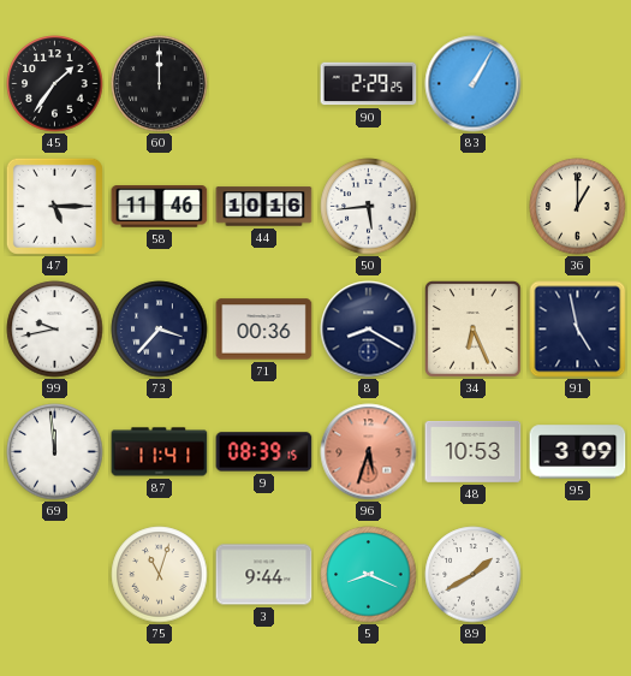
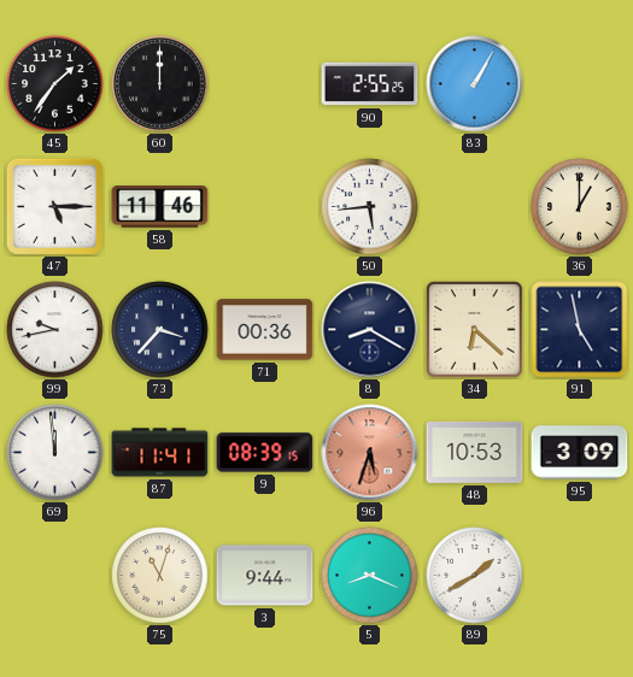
90: 2:29 -> 2:55
44: 10:16 -> none
34: 6:26 -> 6:22
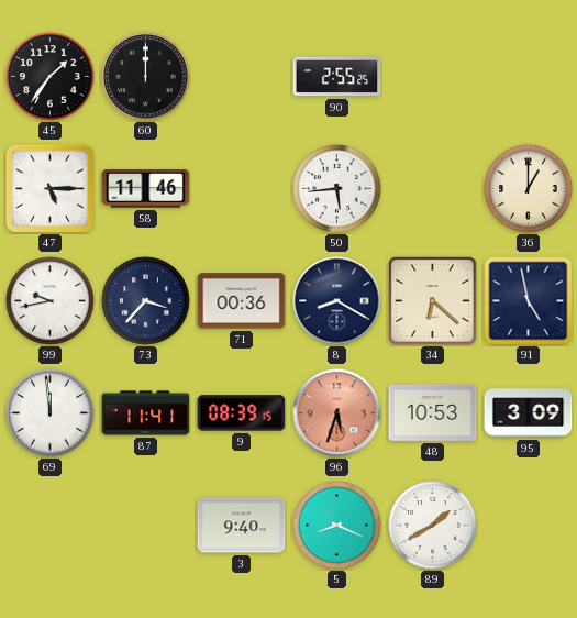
83: 1:05 -> none
75: 11:03 -> none
3: 9:44 -> 9:40
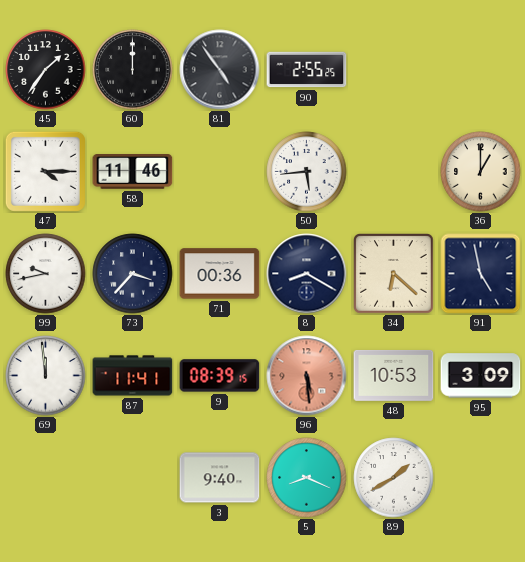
81: none -> 4:54
47: 5:15 -> 4:15
96: 5:33 -> 5:29
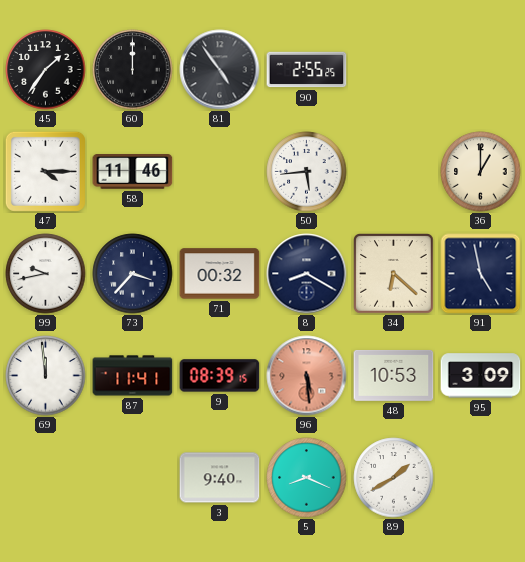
71: 00:36 -> 00:32
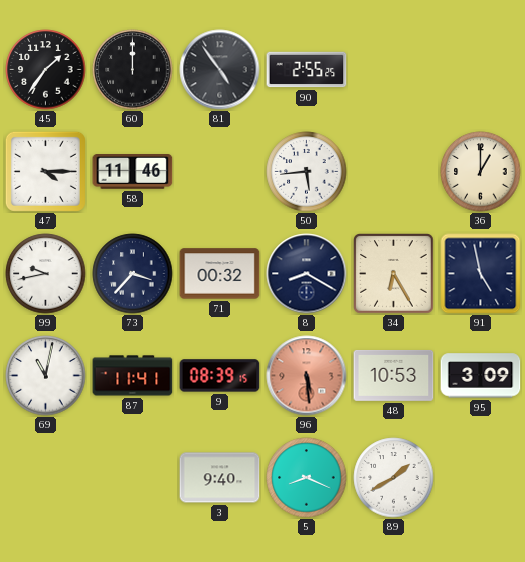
34: 6:22 -> 6:25
69: 11:59 -> 11:02
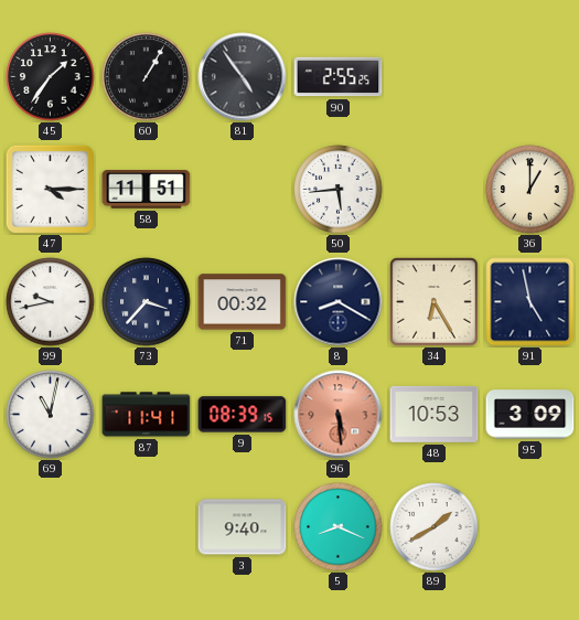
60: 12:00 -> 1:05
58: 11:46 -> 11:51
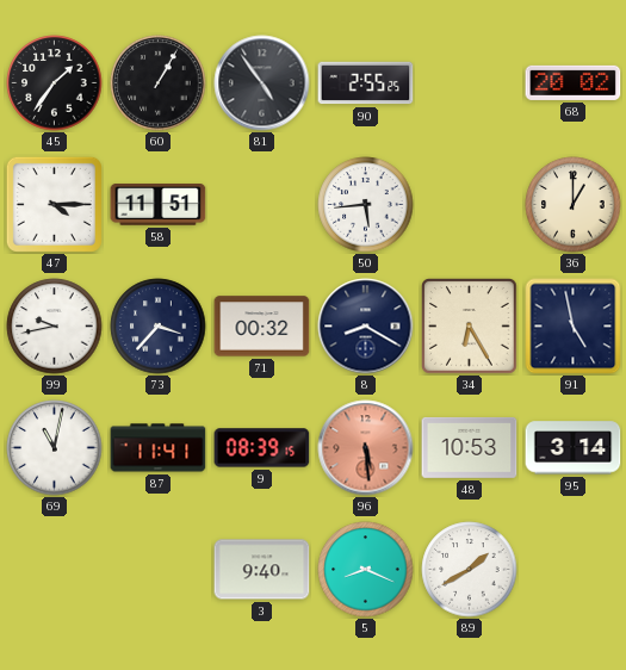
68: none -> 20:02
95: 3:09 -> 3:14
